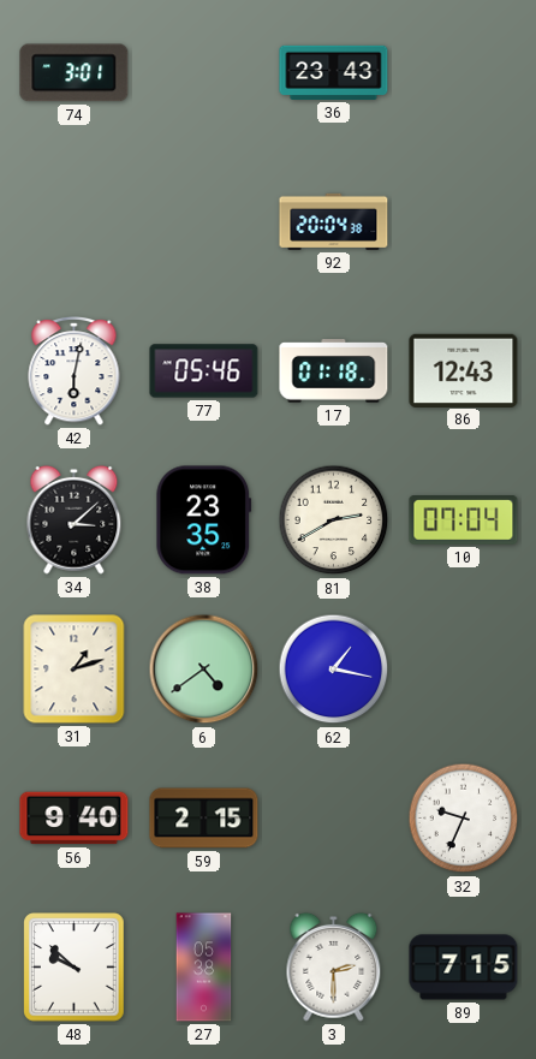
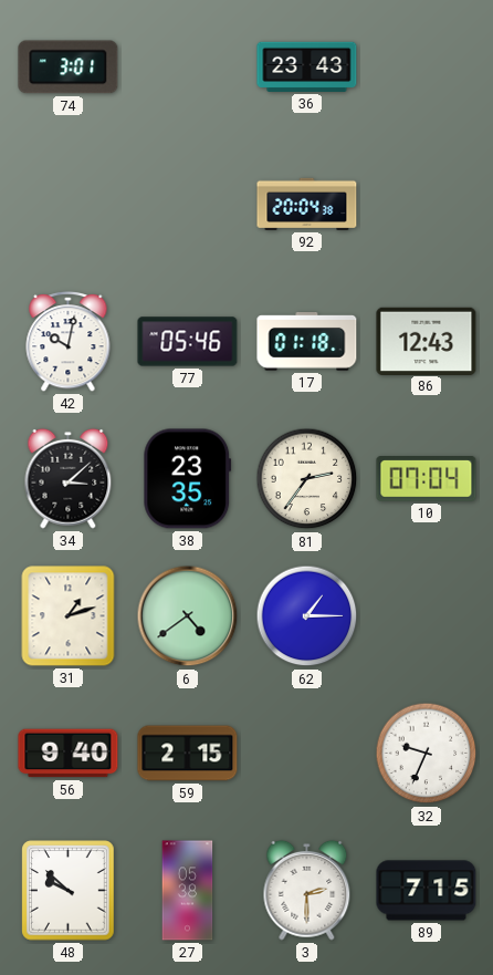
42: 6:02 -> 10:02
81: 2:40 -> 2:36
62: 1:17 -> 1:15
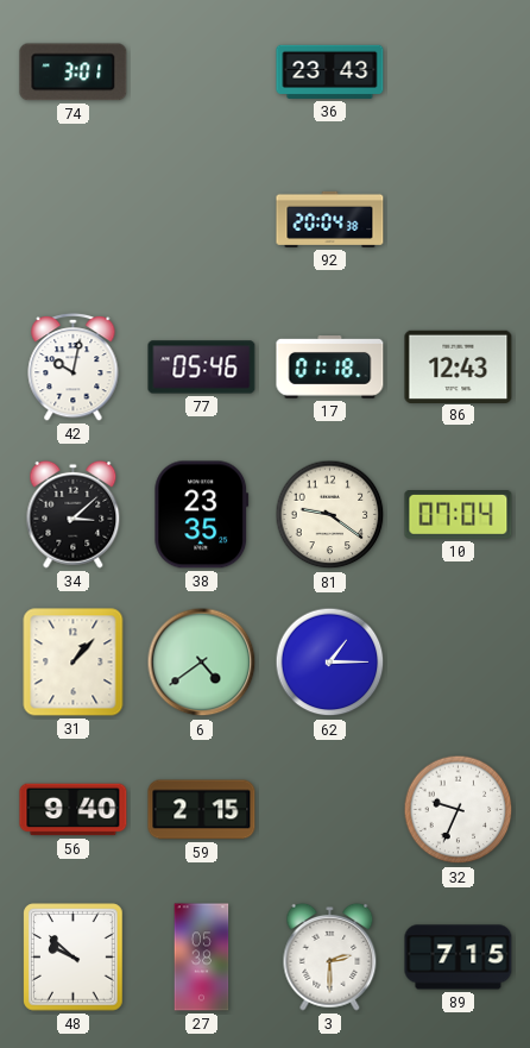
81: 2:36 -> 9:21
31: 1:12 -> 1:07
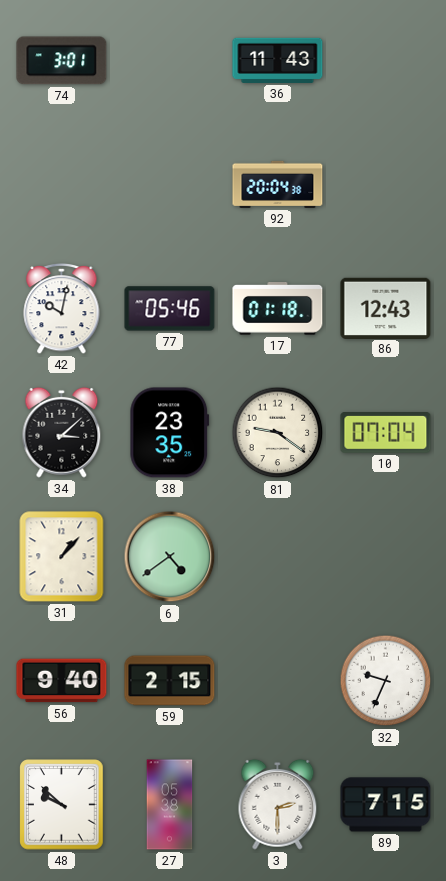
36: 23:43 -> 11:43
62: 1:15 -> none
